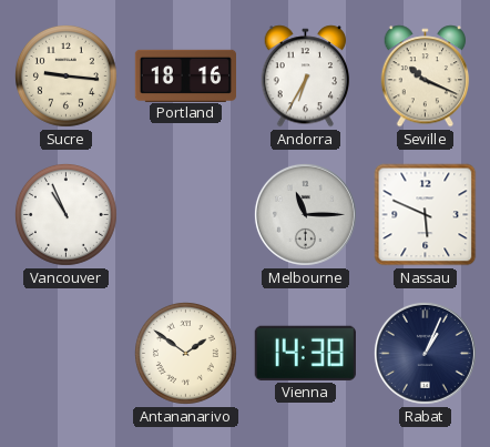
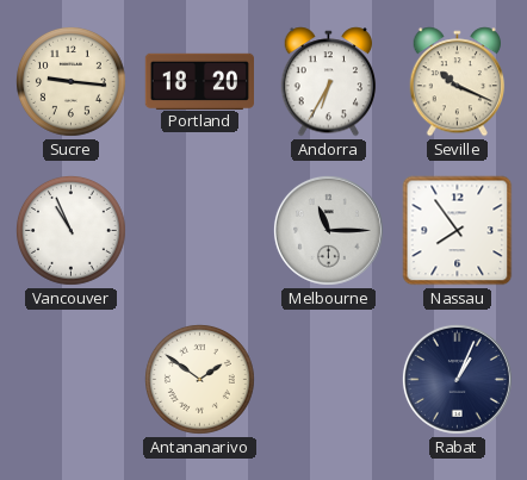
Portland: 18:16 -> 18:20
Nassau: 5:49 -> 7:54
Vienna: 14:38 -> none
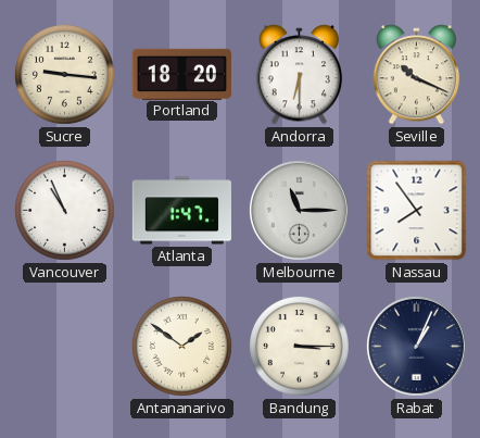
Andorra: 6:35 -> 6:30
Atlanta: none -> 1:47
Bandung: none -> 3:15
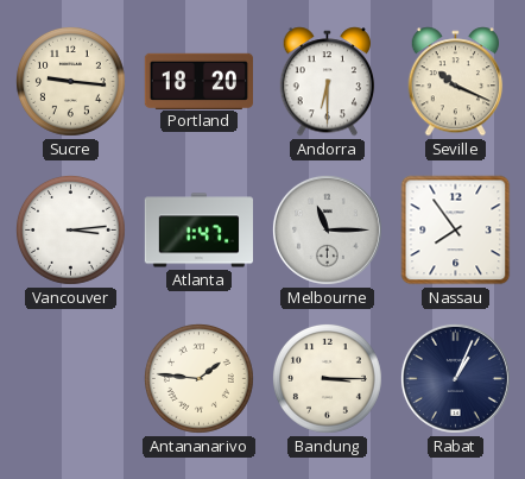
Vancouver: 10:56 -> 3:14
Antananarivo: 1:51 -> 1:46
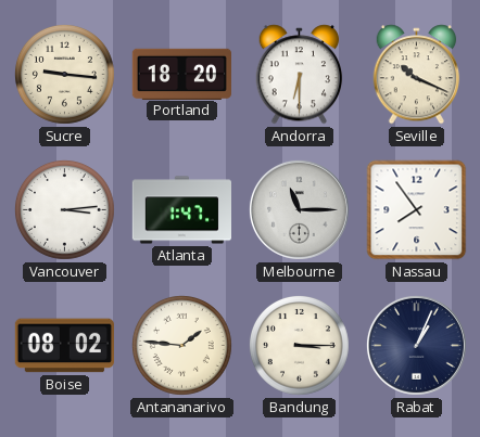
Boise: none -> 08:02
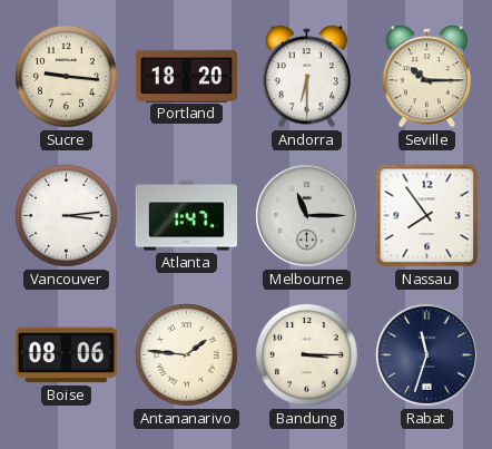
Seville: 10:19 -> 10:15
Boise: 08:02 -> 08:06
Rabat: 1:04 -> 11:33
